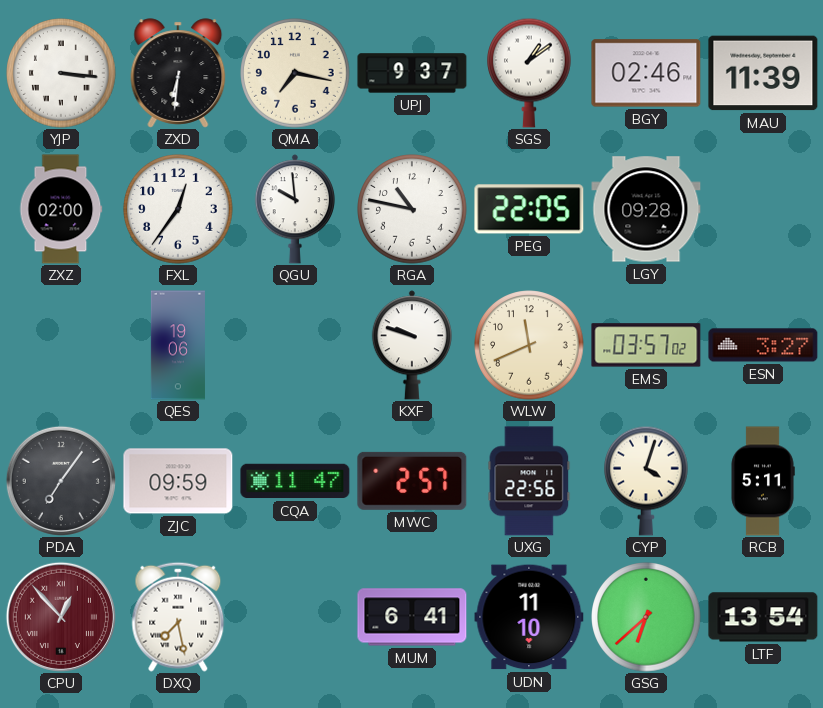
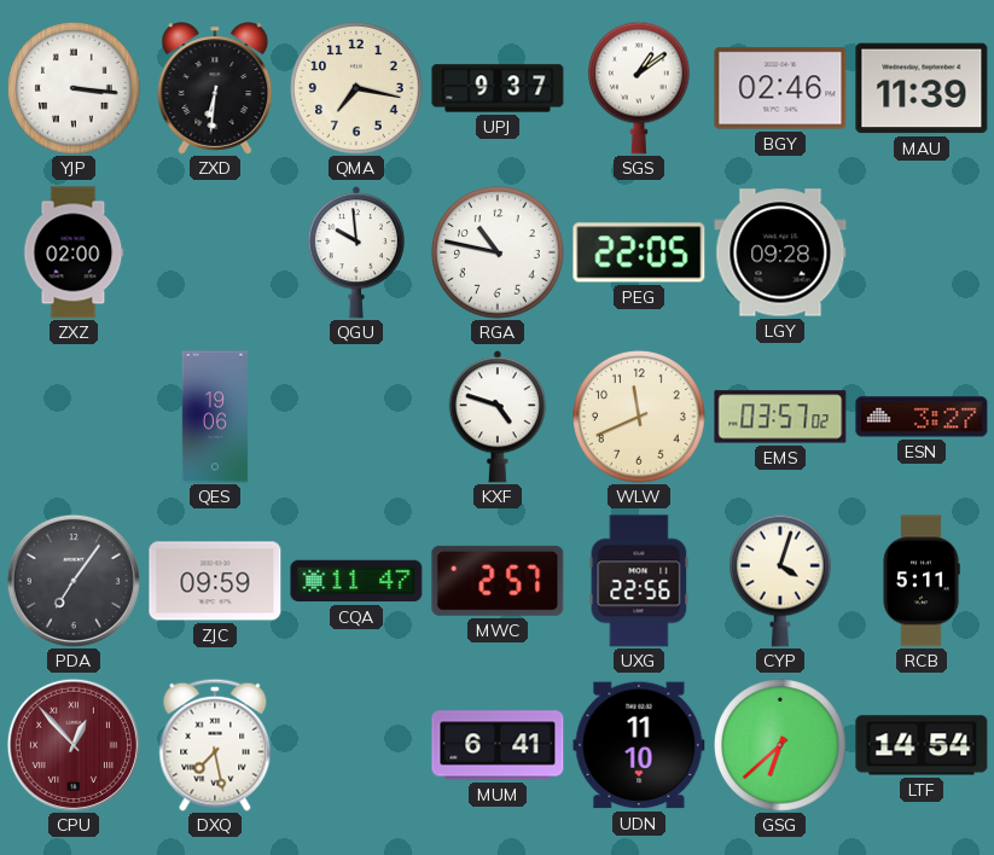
FXL: 12:36 -> none
KXF: 9:48 -> 4:48
LTF: 13:54 -> 14:54
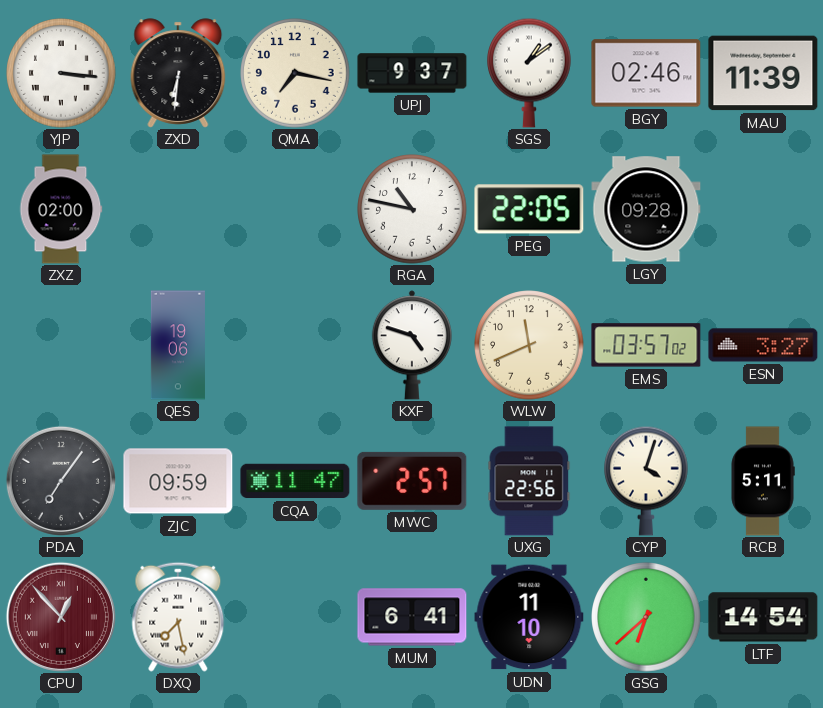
QGU: 9:59 -> none
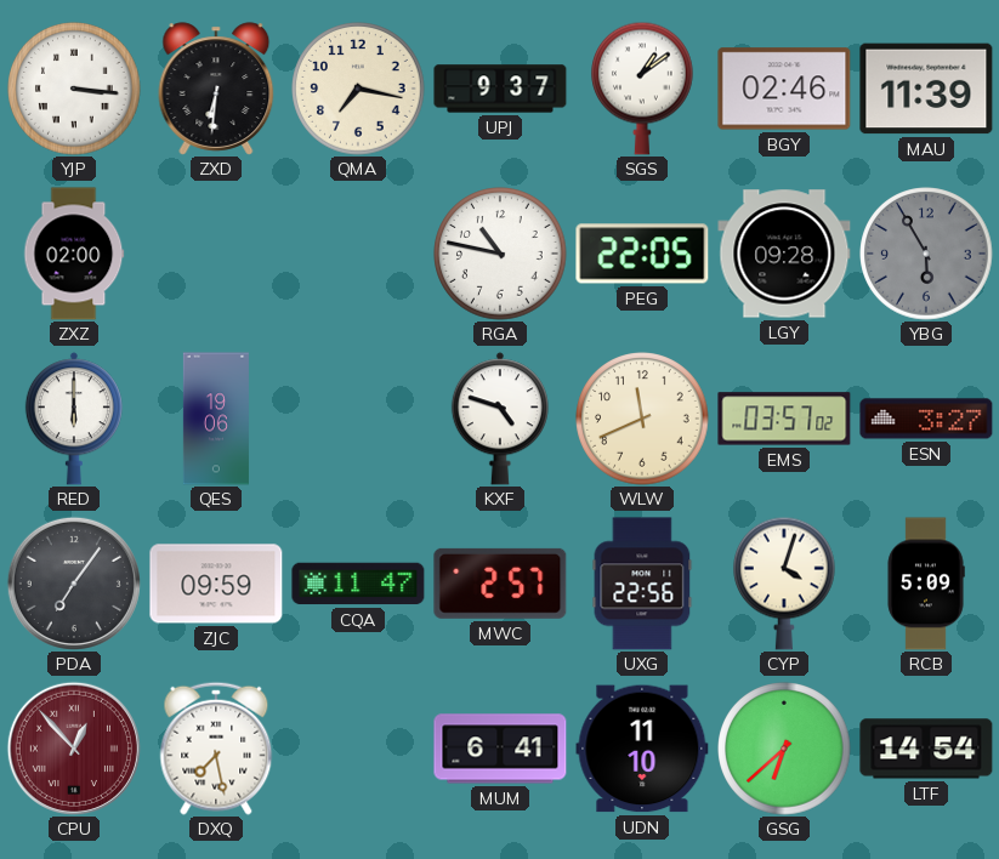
YBG: none -> 5:55
RED: none -> 6:00
RCB: 5:11 -> 5:09
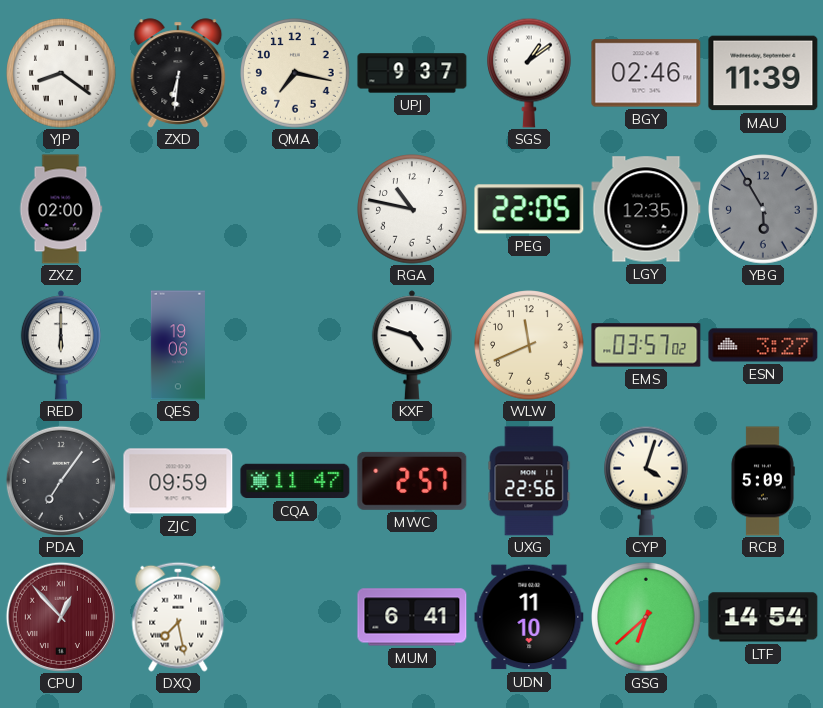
YJP: 3:16 -> 8:21
LGY: 09:28 -> 12:35
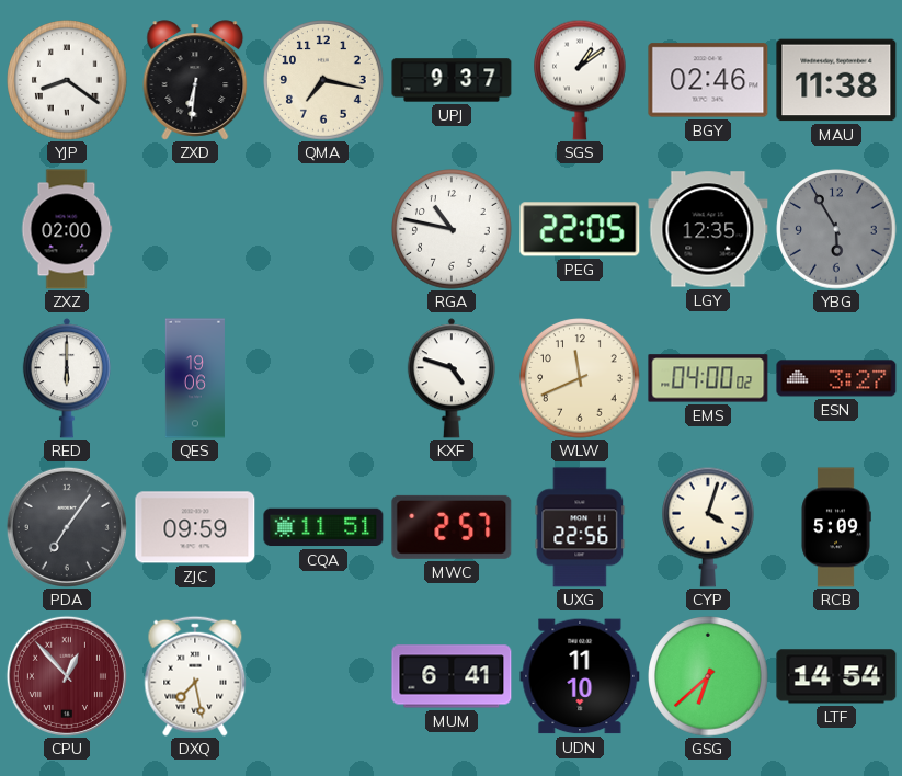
MAU: 11:39 -> 11:38
EMS: 03:57 -> 04:00
CQA: 11:47 -> 11:51
